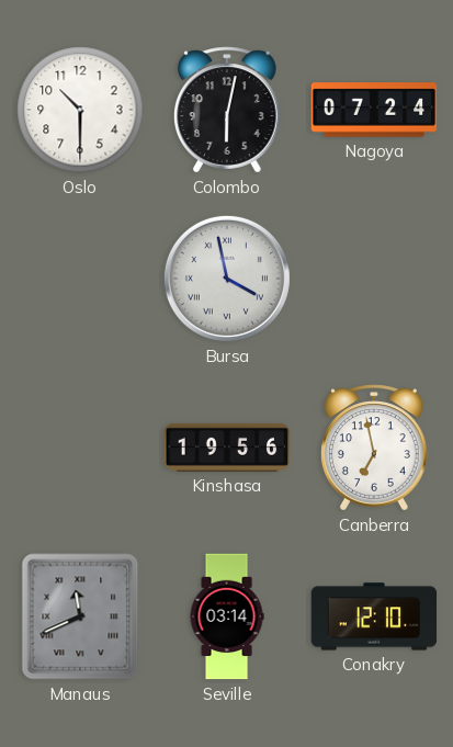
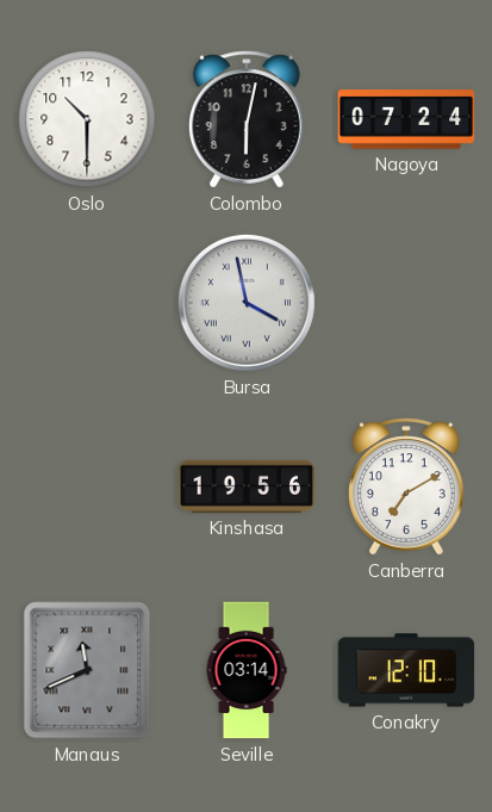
Canberra: 6:58 -> 7:10
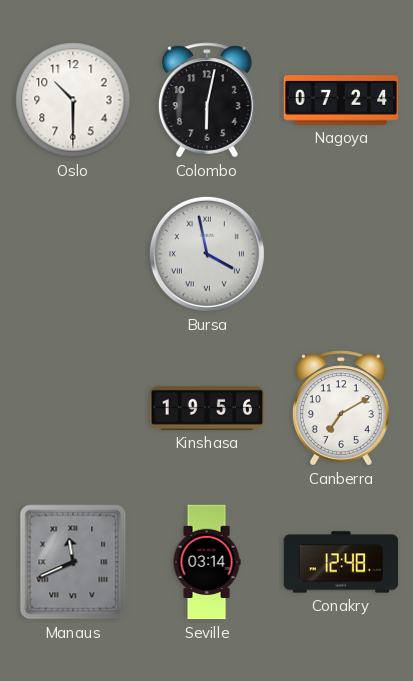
Conakry: 12:10 -> 12:48
